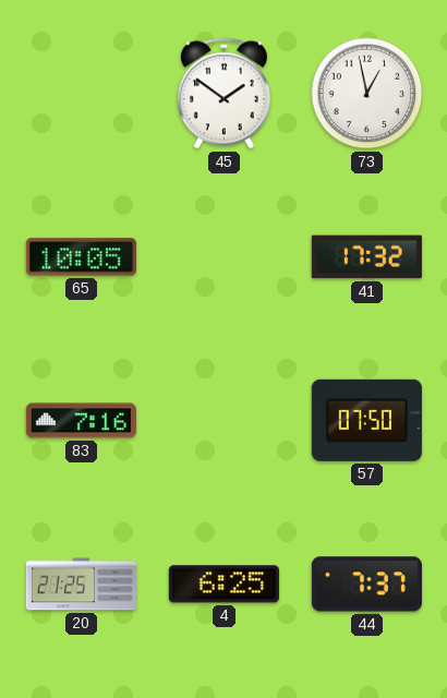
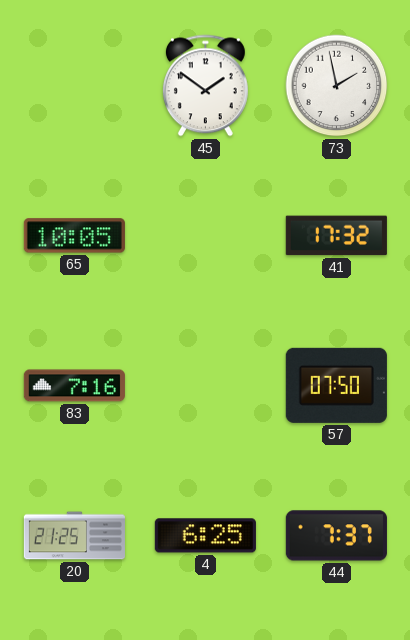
73: 12:58 -> 1:58
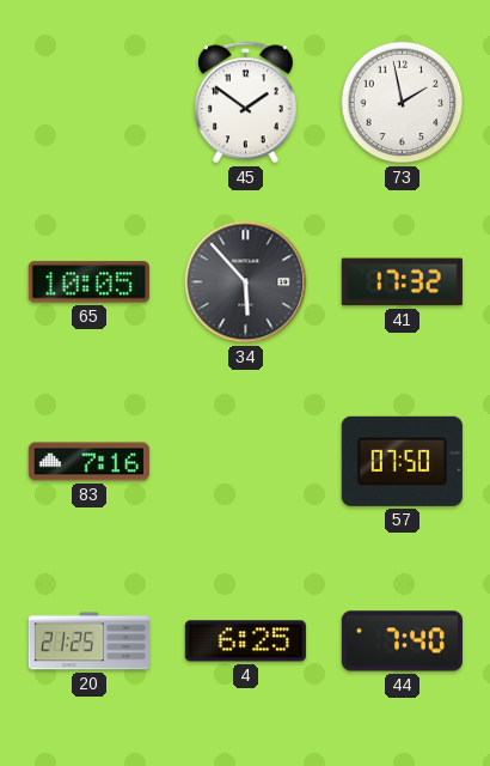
34: none -> 5:53
44: 7:37 -> 7:40
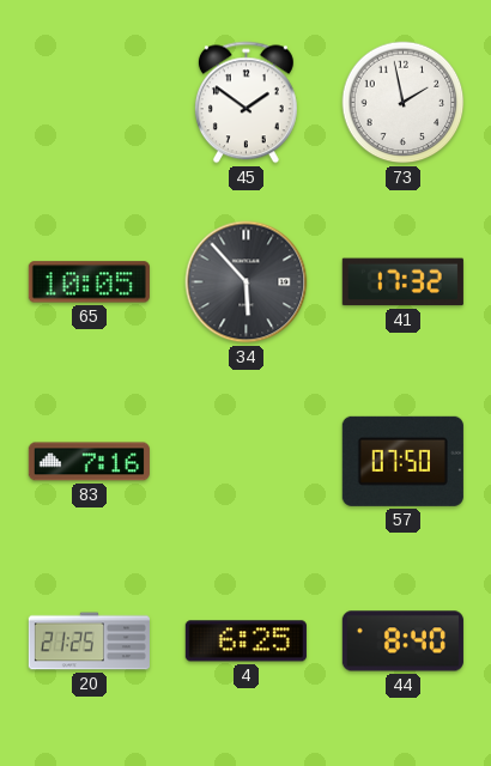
44: 7:40 -> 8:40
